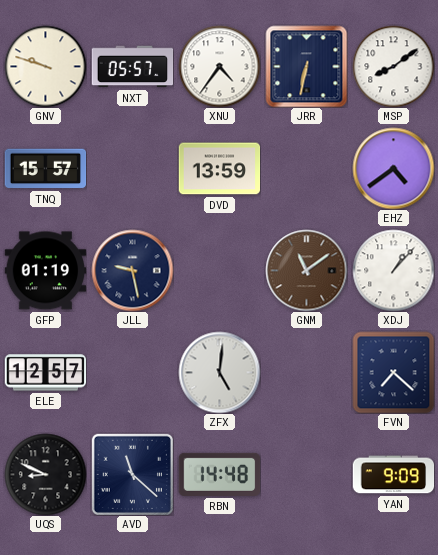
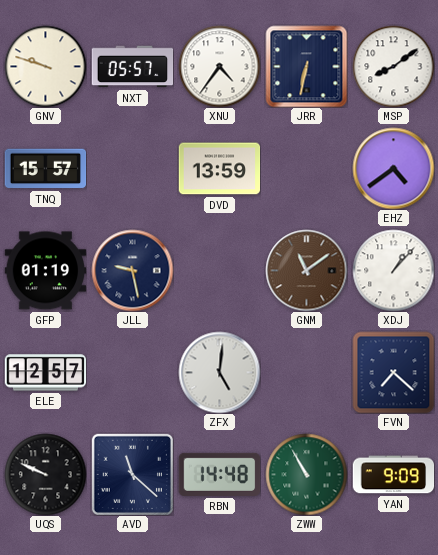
UQS: 8:49 -> 9:49
ZWW: none -> 10:55
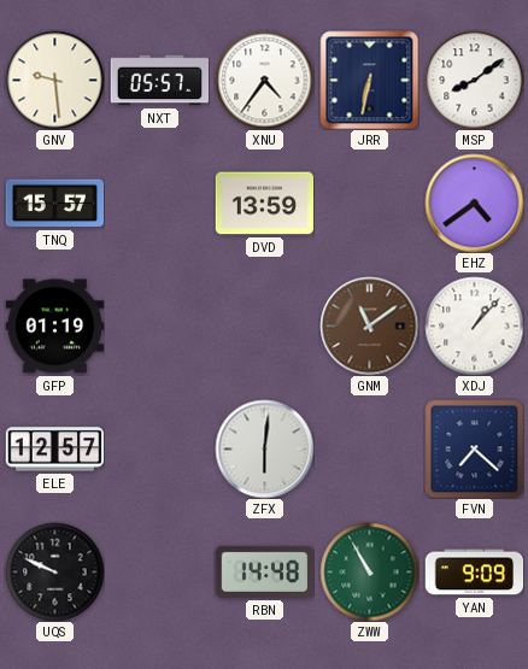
GNV: 9:48 -> 9:29
JLL: 9:28 -> none
ZFX: 5:01 -> 6:01
AVD: 11:22 -> none
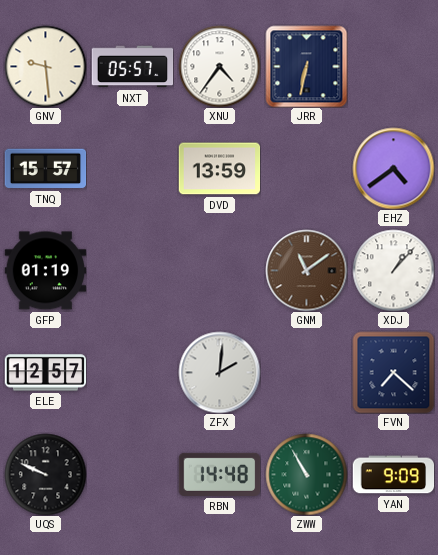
MSP: 8:09 -> none
ZFX: 6:01 -> 2:01
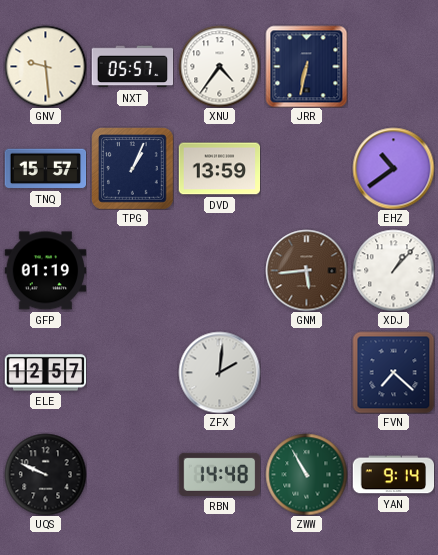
TPG: none -> 1:04
EHZ: 4:39 -> 10:39
GNM: 11:09 -> 5:44
YAN: 9:09 -> 9:14
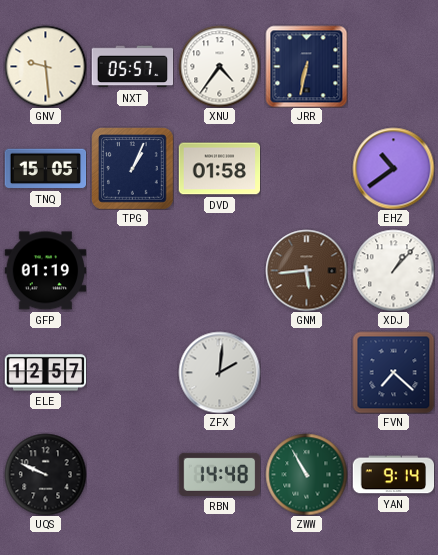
TNQ: 15:57 -> 15:05
DVD: 13:59 -> 01:58
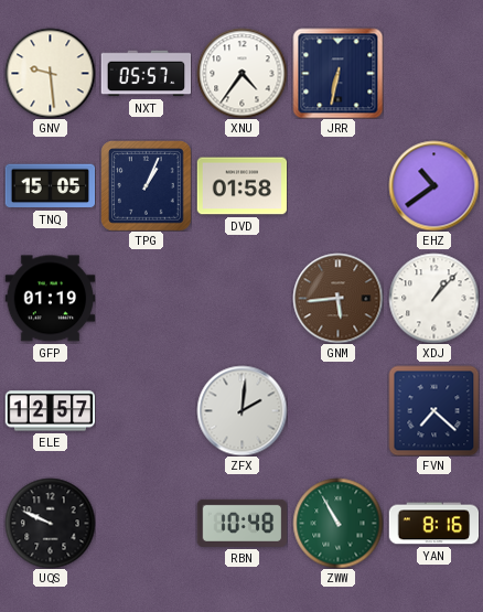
RBN: 14:48 -> 10:48
YAN: 9:14 -> 8:16
